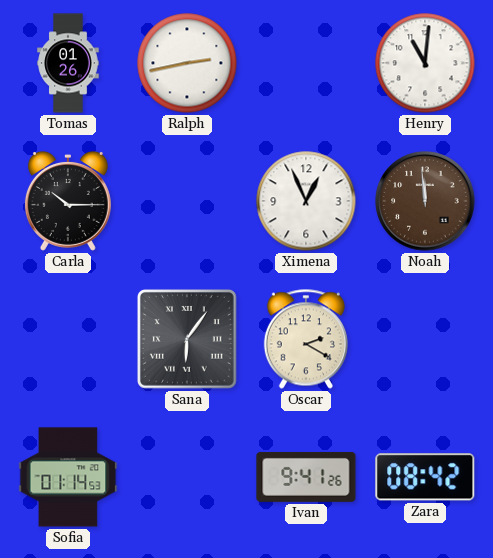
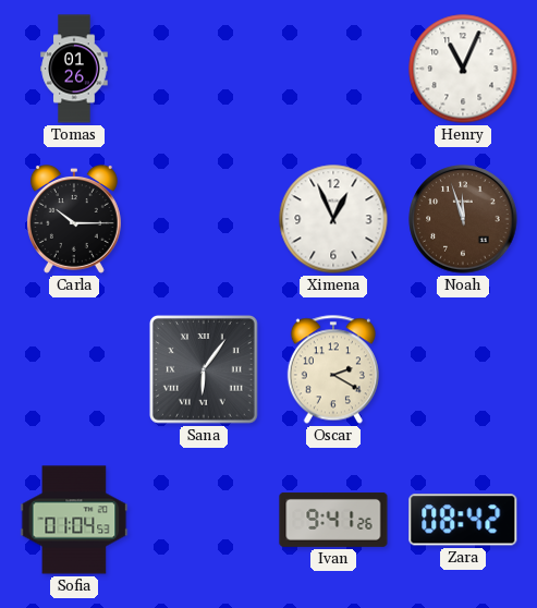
Ralph: 2:43 -> none
Henry: 11:01 -> 11:04
Noah: 11:59 -> 11:57
Sofia: 01:14 -> 01:04
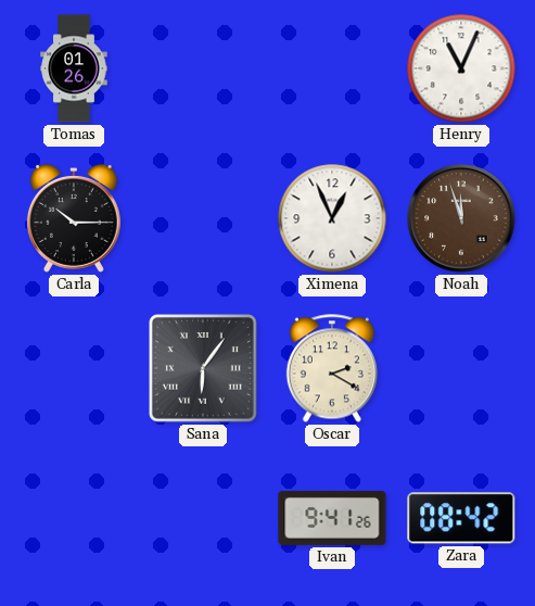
Sofia: 01:04 -> none
